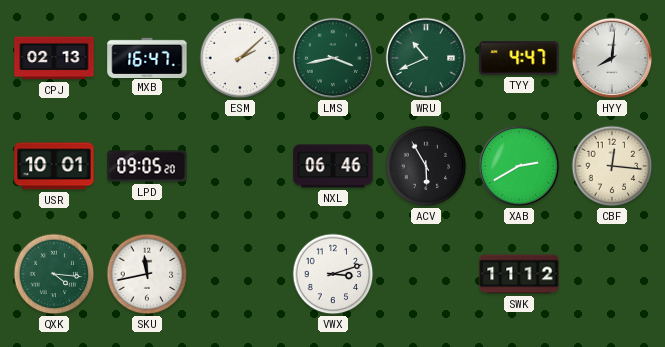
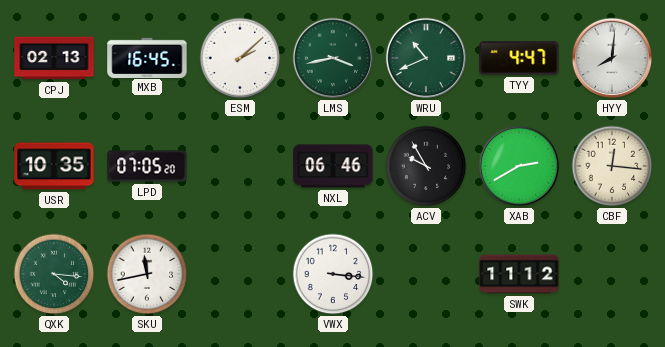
MXB: 16:47 -> 16:45
USR: 10:01 -> 10:35
LPD: 09:05 -> 07:05
ACV: 5:55 -> 9:55
VWX: 3:12 -> 3:16
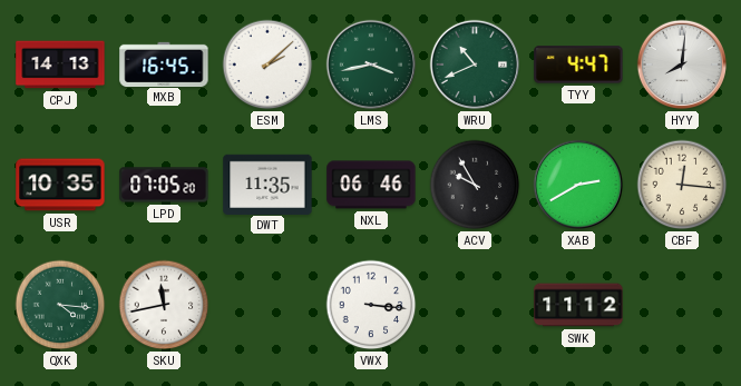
CPJ: 02:13 -> 14:13
DWT: none -> 11:35
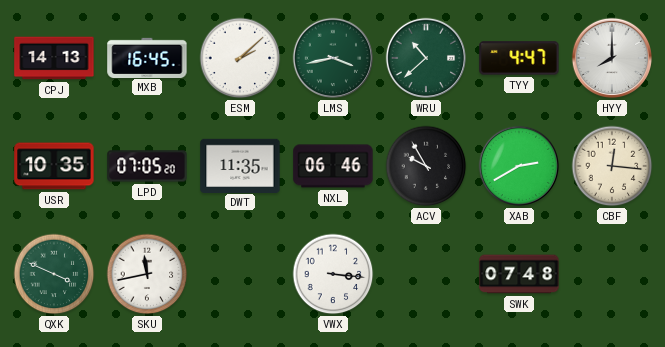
WRU: 10:41 -> 10:38
HYY: 8:01 -> 8:00
QXK: 4:16 -> 3:49
SWK: 11:12 -> 07:48
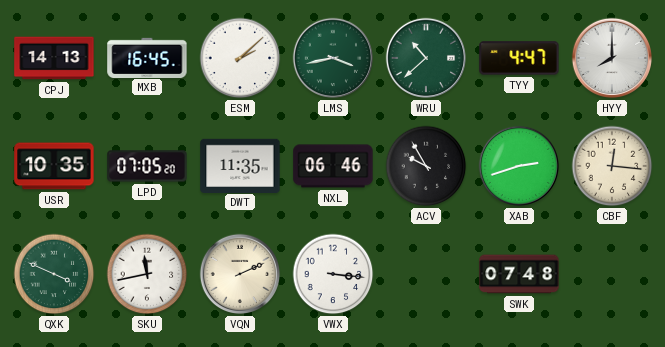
XAB: 2:40 -> 2:42
VQN: none -> 2:11
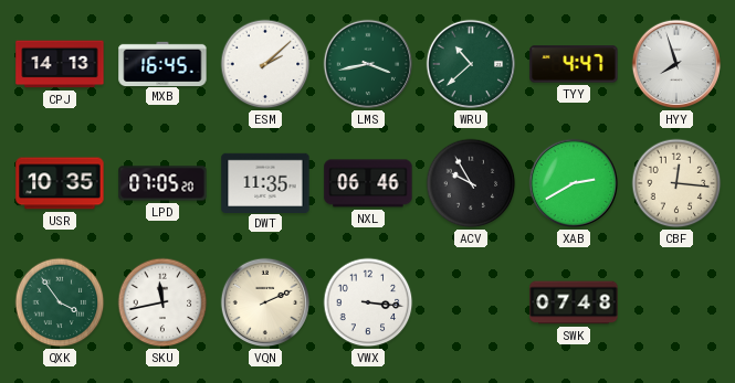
HYY: 8:00 -> 7:57
XAB: 2:42 -> 2:40
QXK: 3:49 -> 3:54
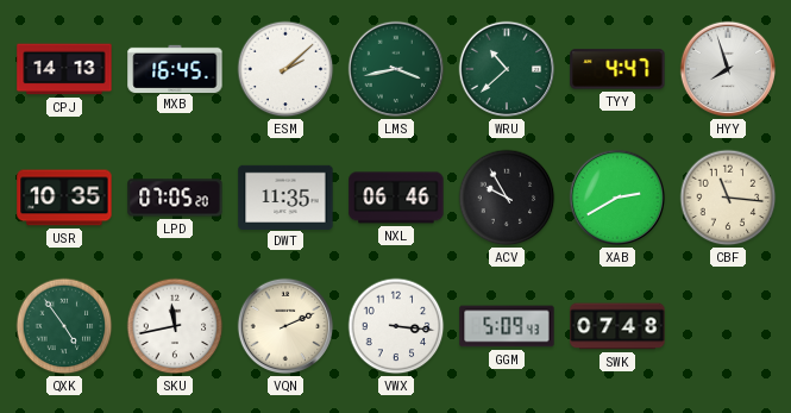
CBF: 12:16 -> 11:16
QXK: 3:54 -> 4:54
GGM: none -> 5:09
